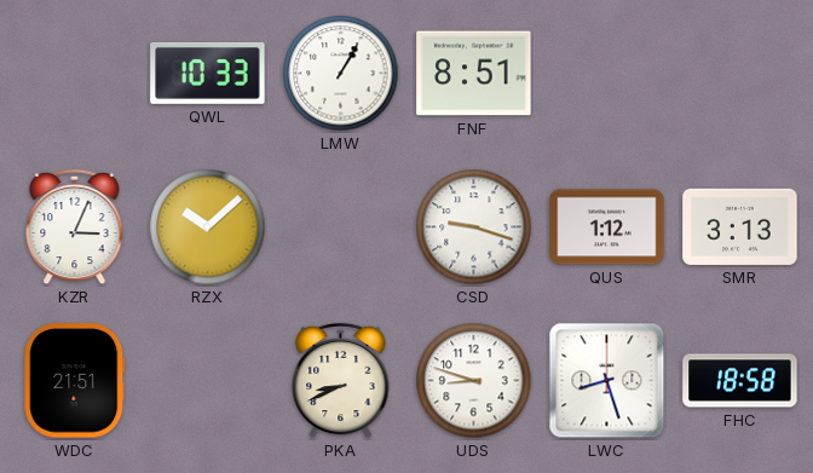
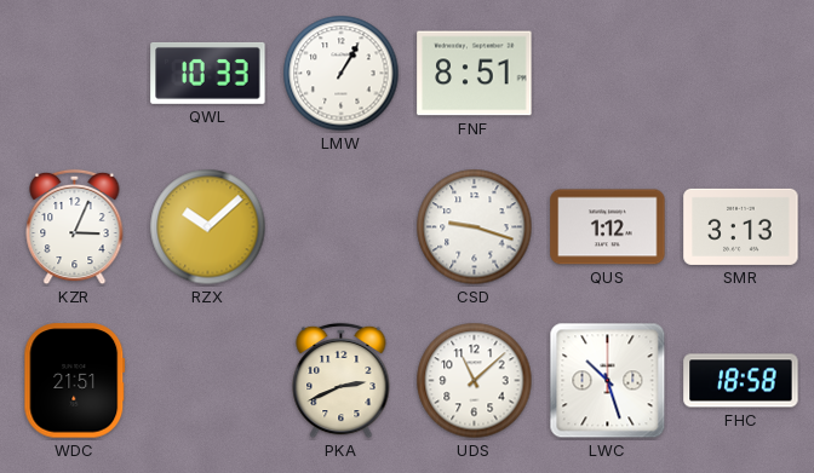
PKA: 8:41 -> 2:41
UDS: 8:48 -> 11:08
LWC: 8:27 -> 10:27
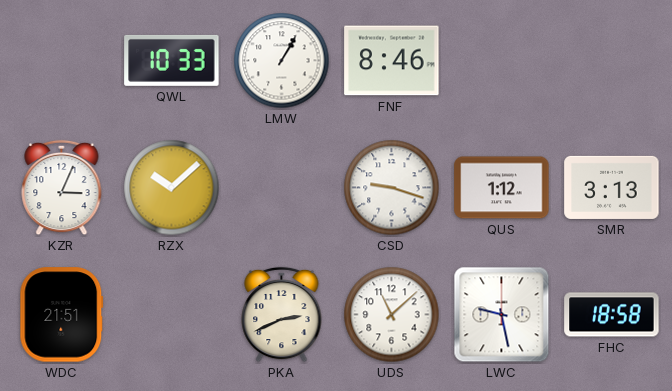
FNF: 8:51 -> 8:46
LWC: 10:27 -> 9:28
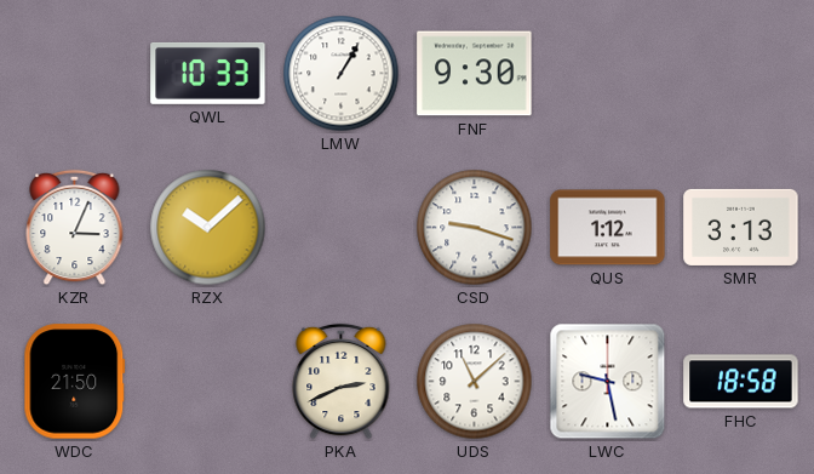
FNF: 8:46 -> 9:30
WDC: 21:51 -> 21:50
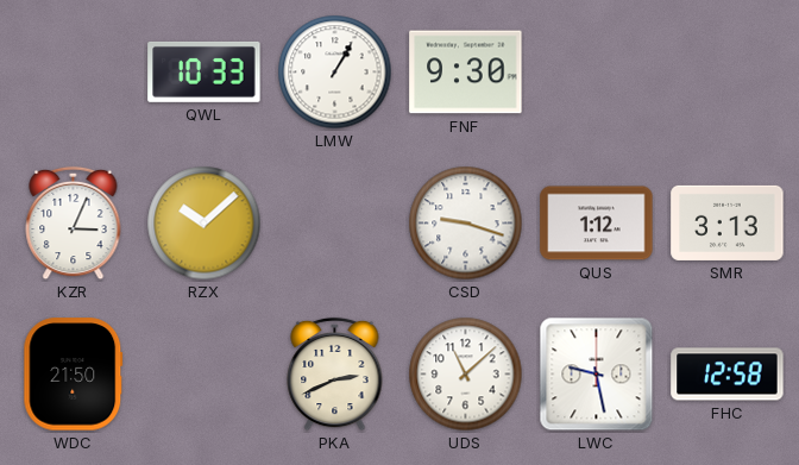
FHC: 18:58 -> 12:58
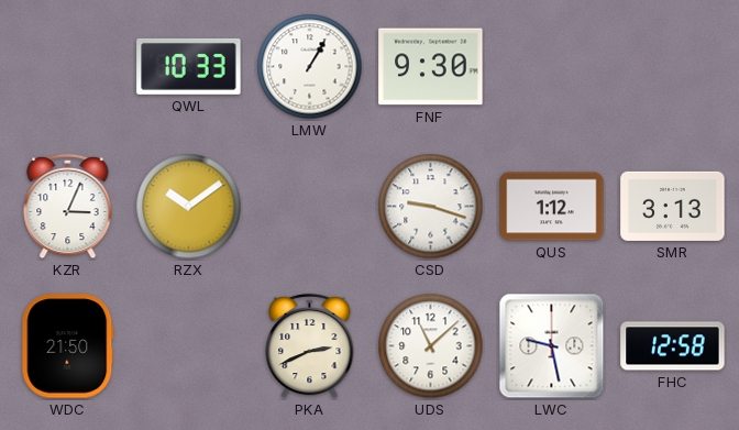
RZX: 10:08 -> 10:09
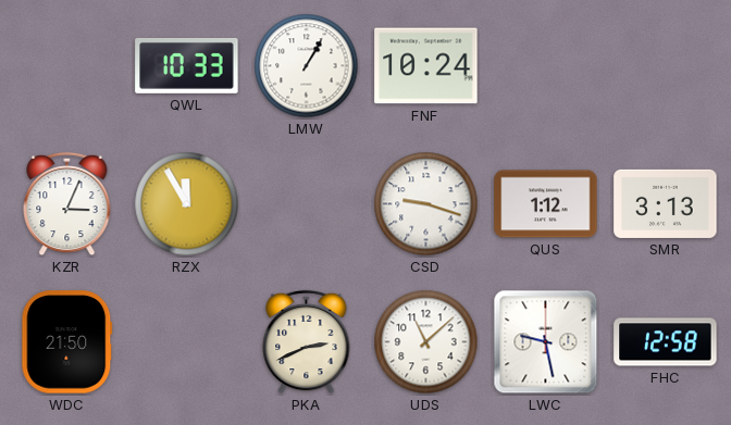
FNF: 9:30 -> 10:24
RZX: 10:09 -> 11:55
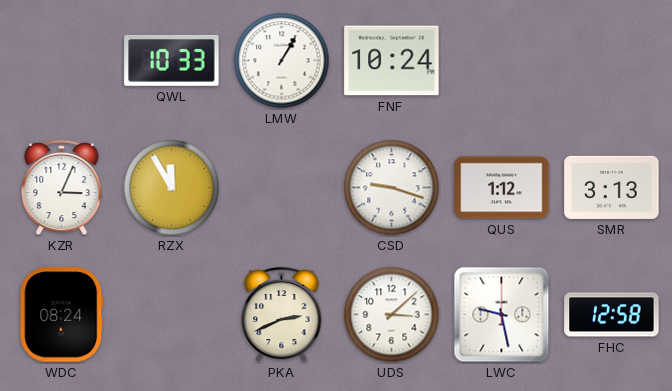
WDC: 21:50 -> 08:24
UDS: 11:08 -> 3:08
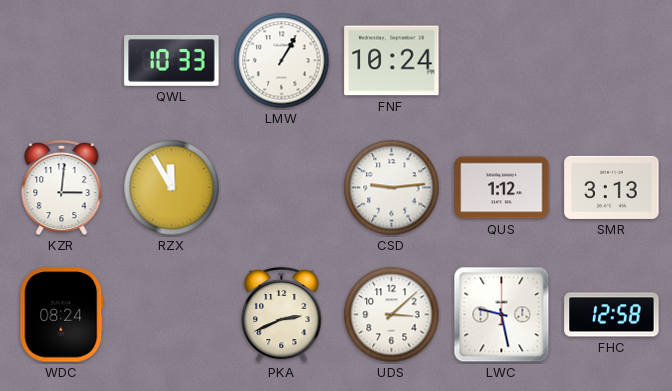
KZR: 3:04 -> 3:01
CSD: 9:18 -> 9:14
